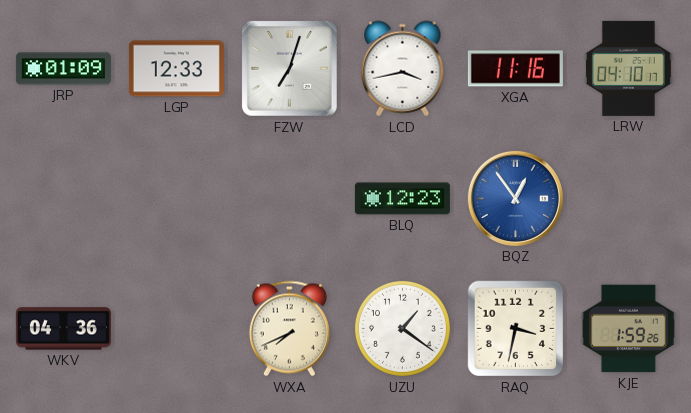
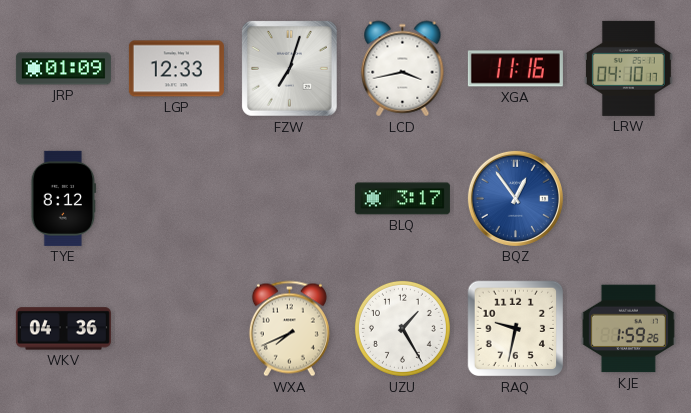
TYE: none -> 8:12
BLQ: 12:23 -> 3:17
UZU: 1:21 -> 1:25
RAQ: 3:32 -> 9:32
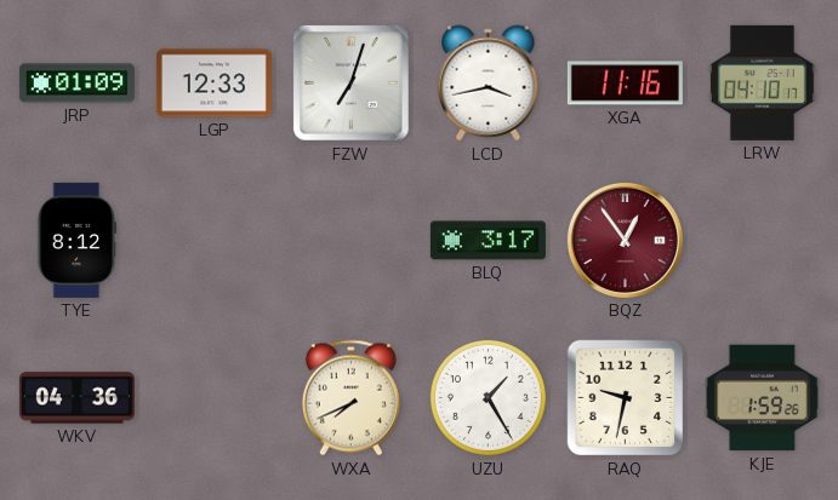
BQZ dial: blue -> burgundy
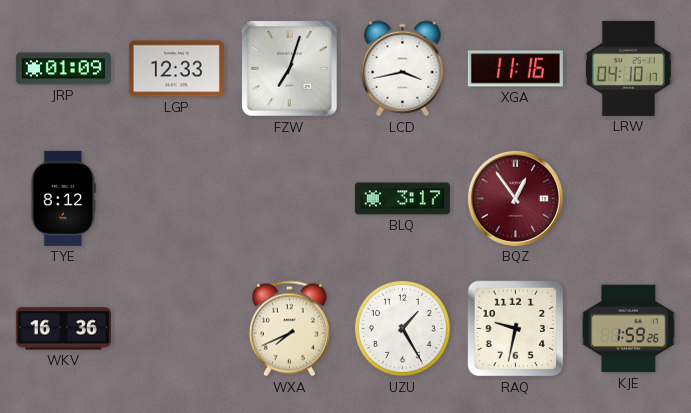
WKV: 04:36 -> 16:36
